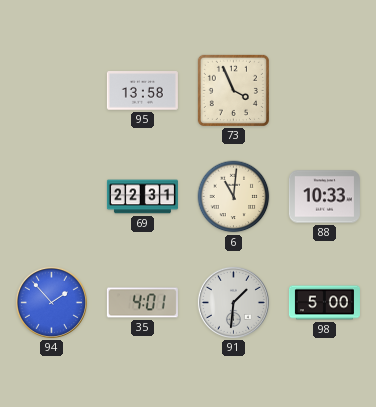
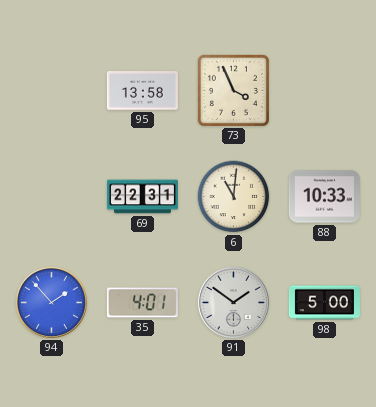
91: 1:31 -> 1:51
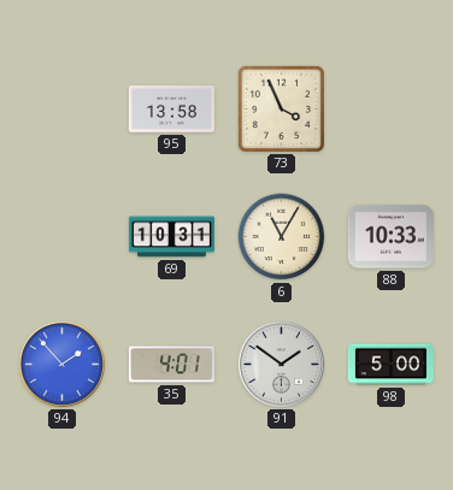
69: 22:31 -> 10:31
6: 11:01 -> 11:05
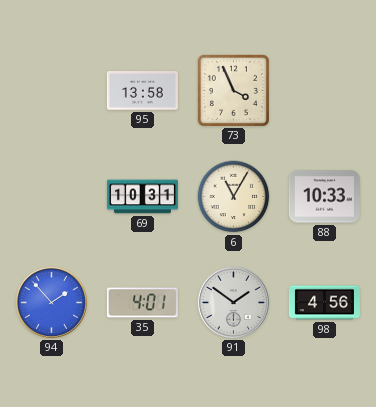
98: 5:00 -> 4:56
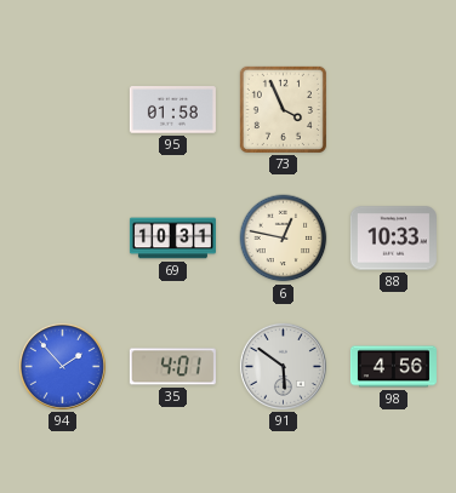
95: 13:58 -> 01:58
6: 11:05 -> 12:47
91: 1:51 -> 5:51
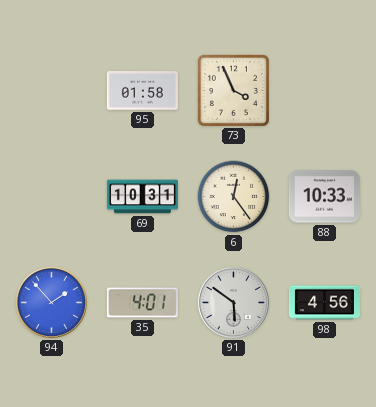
6: 12:47 -> 12:24
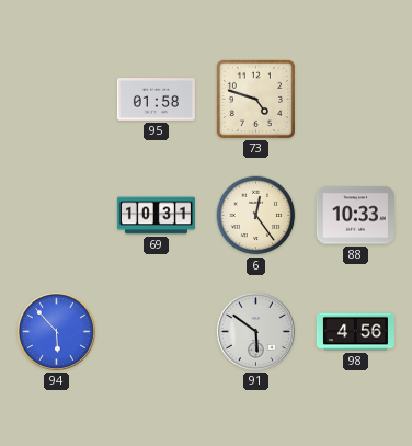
73: 3:56 -> 4:48
94: 1:53 -> 5:53
35: 4:01 -> none
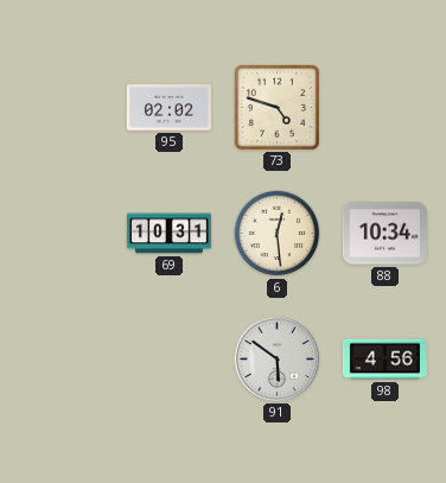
95: 01:58 -> 02:02
6: 12:24 -> 12:29
88: 10:33 -> 10:34
94: 5:53 -> none
